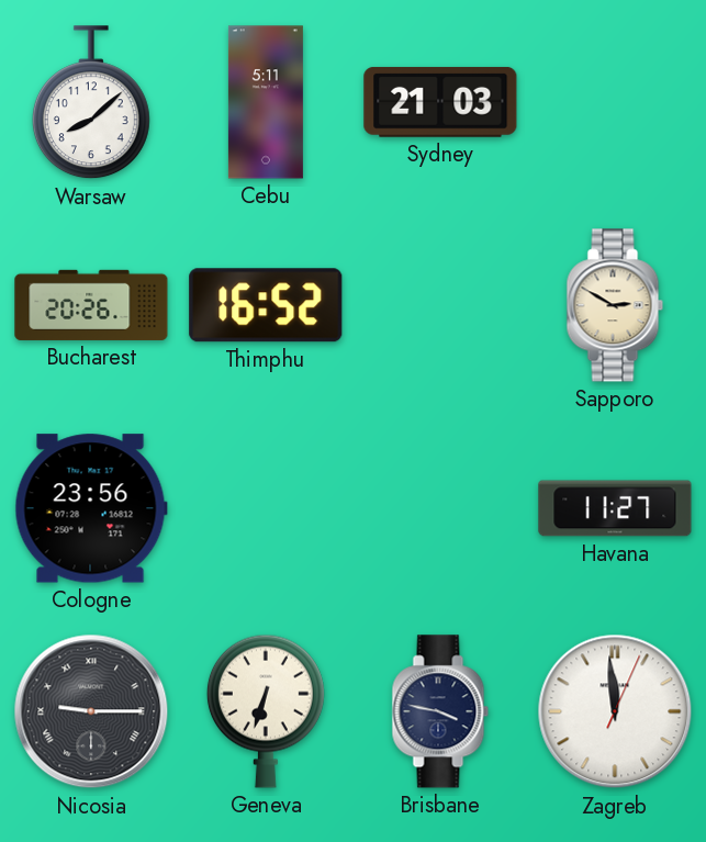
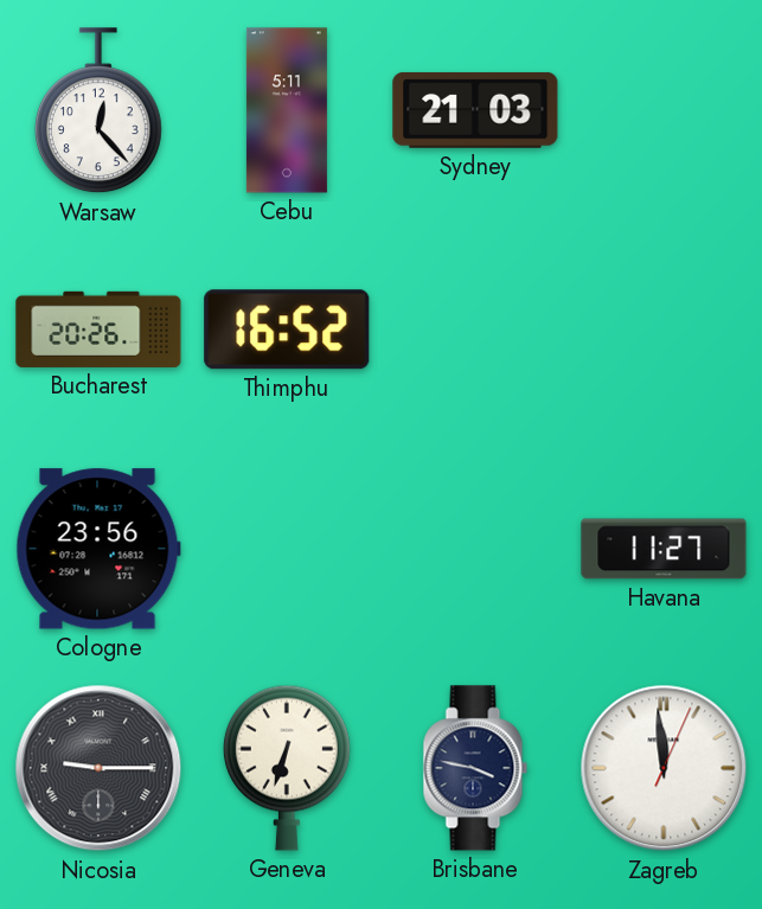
Warsaw: 8:08 -> 12:23
Sapporo: 2:50 -> none
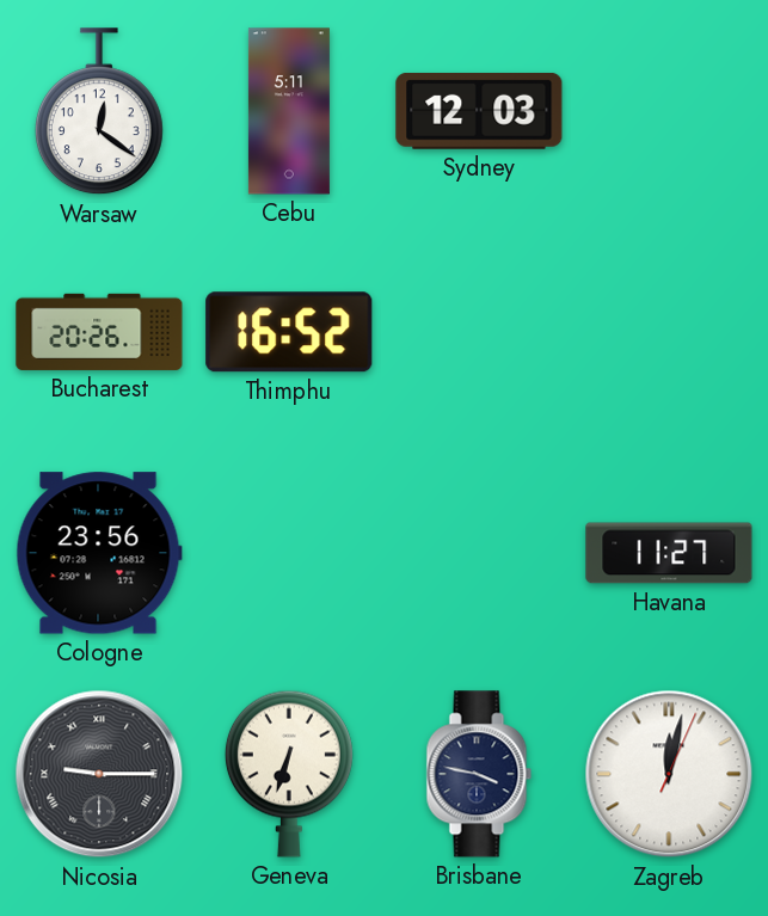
Warsaw: 12:23 -> 12:21
Sydney: 21:03 -> 12:03
Zagreb: 11:59 -> 12:02
